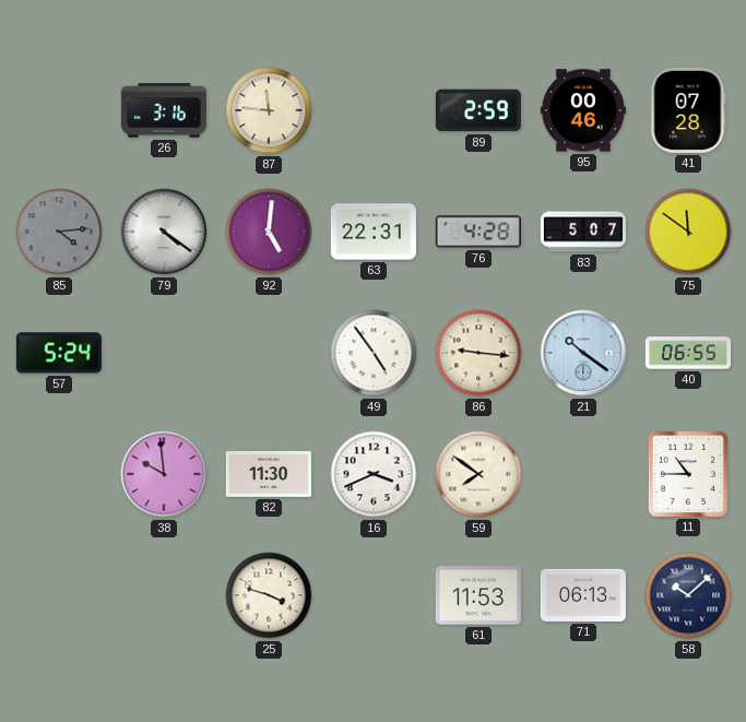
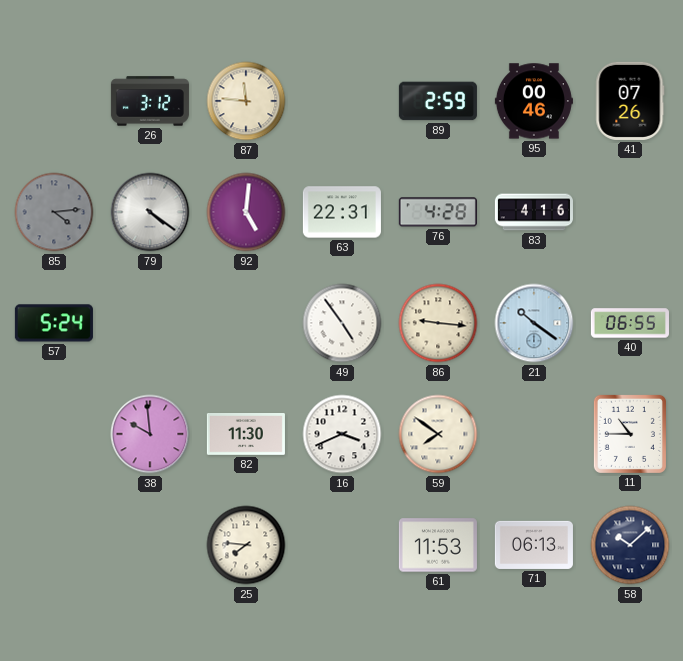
26: 3:16 -> 3:12
41: 07:28 -> 07:26
83: 5:07 -> 4:16
75: 11:51 -> none
25: 3:48 -> 7:46
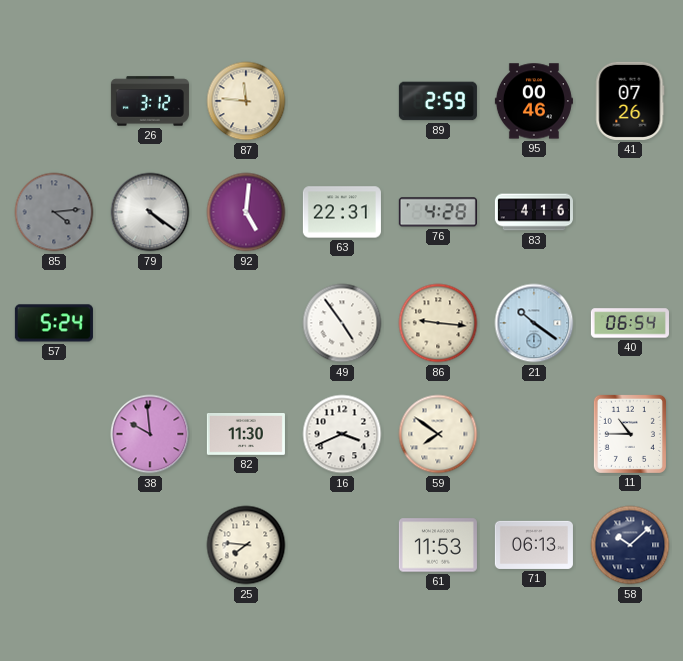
40: 06:55 -> 06:54
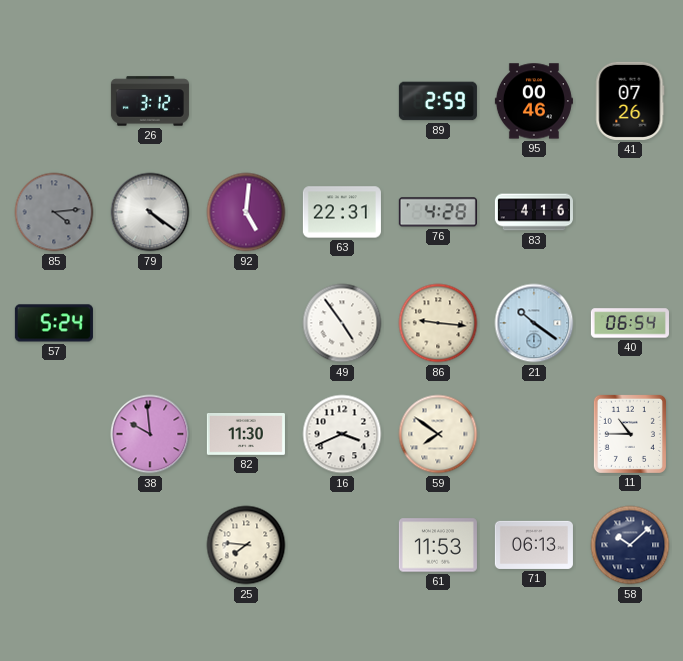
87: 11:46 -> none
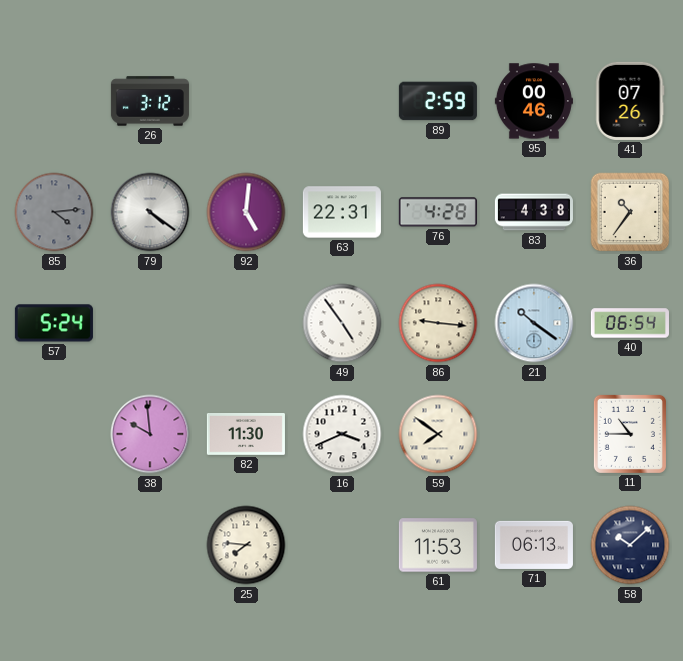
83: 4:16 -> 4:38
36: none -> 10:36
